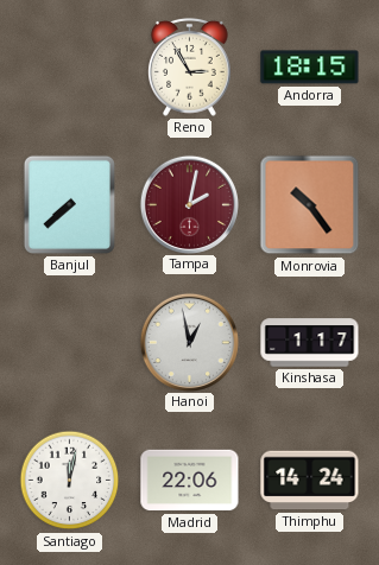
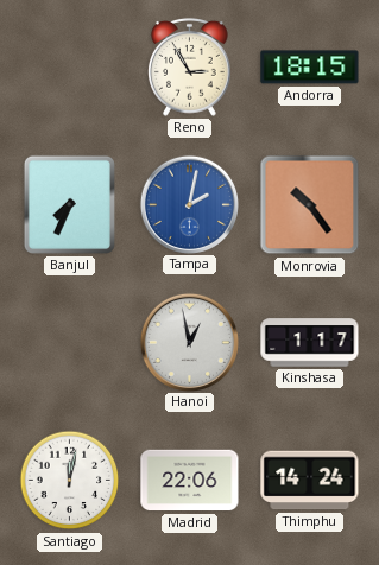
Banjul: 7:38 -> 7:34
Tampa dial: burgundy -> blue
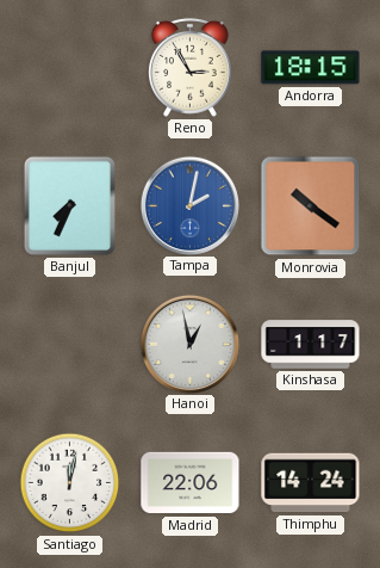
Monrovia: 10:24 -> 10:21
